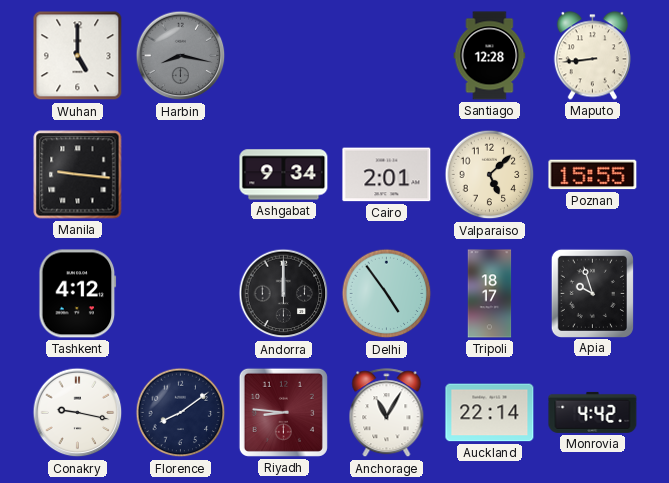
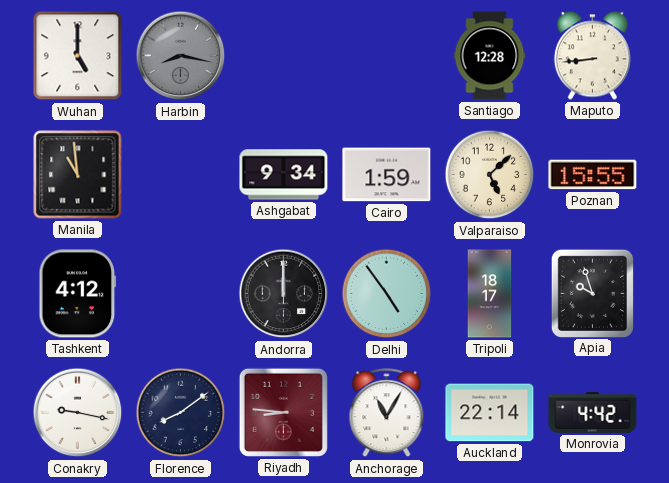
Manila: 9:16 -> 10:59
Cairo: 2:01 -> 1:59
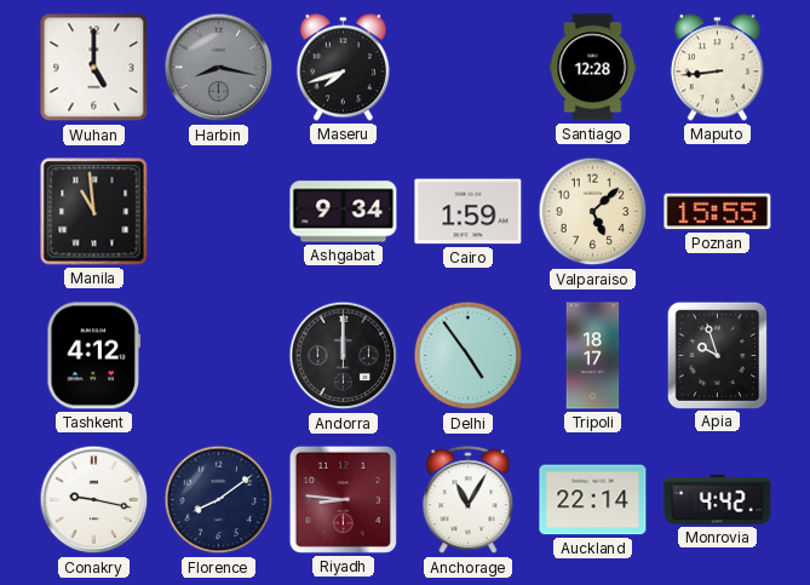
Maseru: none -> 7:42
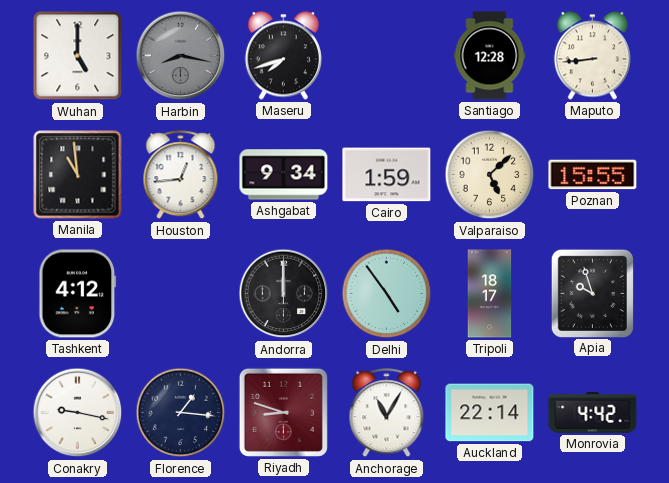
Houston: none -> 12:44
Florence: 8:09 -> 1:16
Riyadh: 8:46 -> 8:48
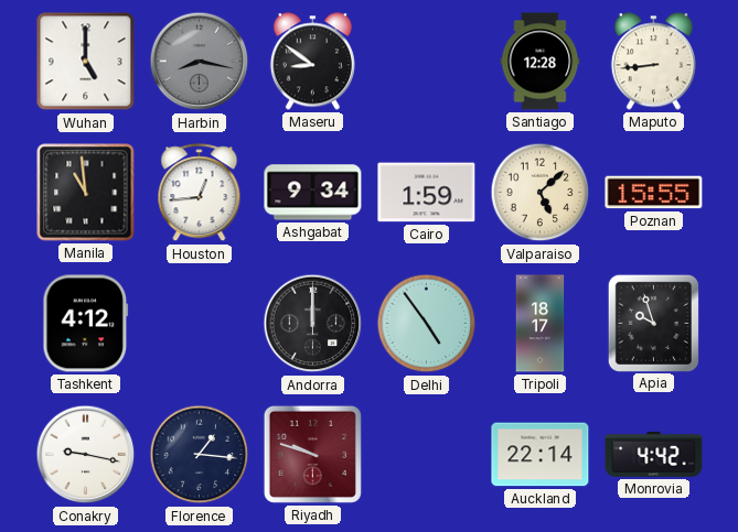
Maseru: 7:42 -> 8:51
Riyadh: 8:48 -> 9:48
Anchorage: 11:05 -> none
